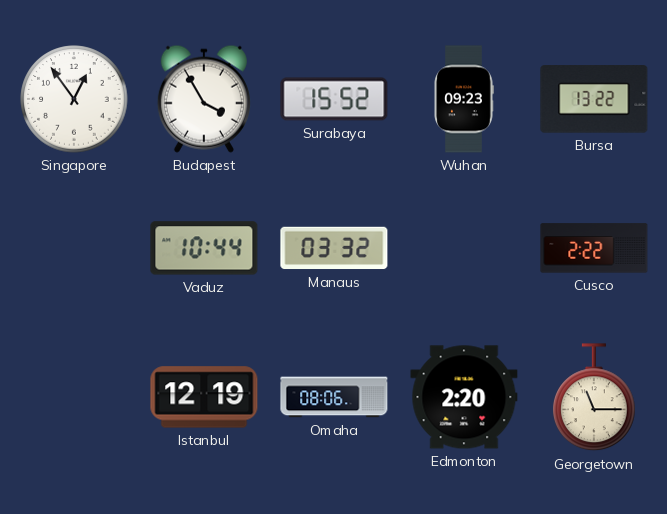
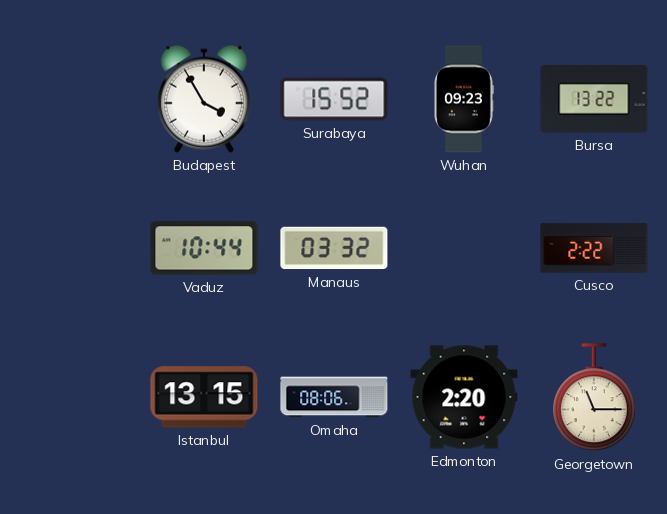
Singapore: 12:54 -> none
Istanbul: 12:19 -> 13:15
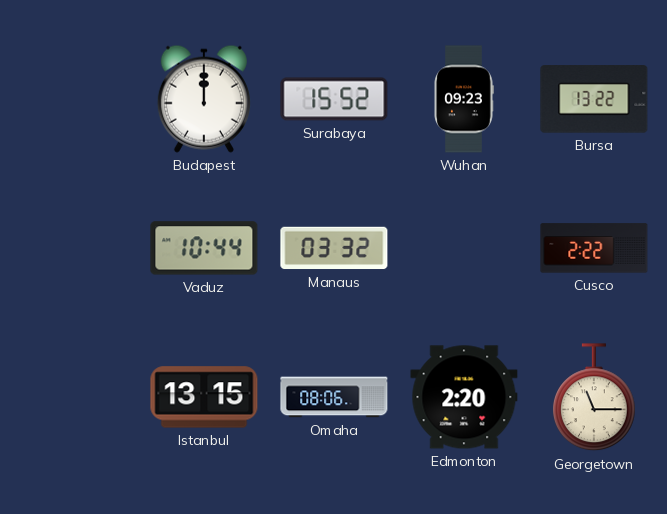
Budapest: 3:55 -> 12:00
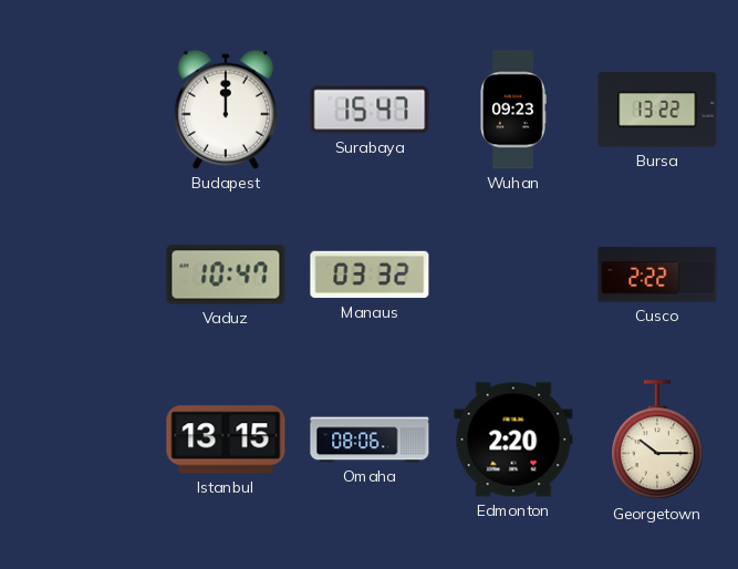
Surabaya: 15:52 -> 15:47
Vaduz: 10:44 -> 10:47
Georgetown: 11:15 -> 10:15
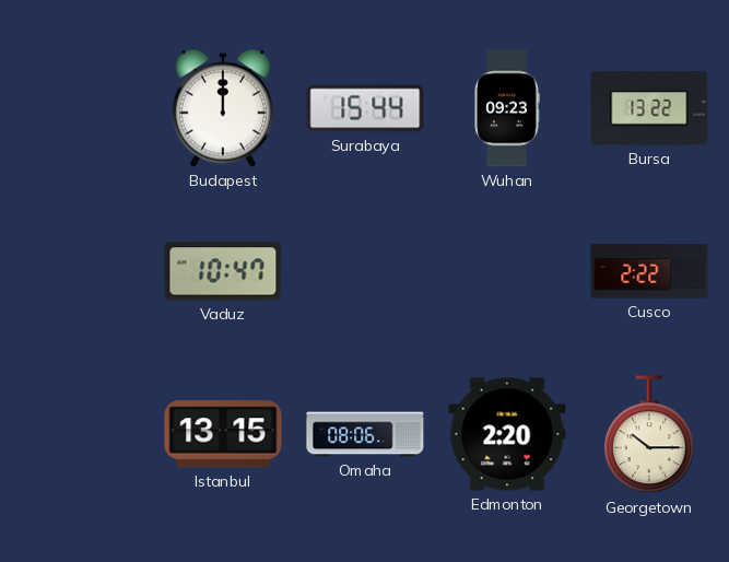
Surabaya: 15:47 -> 15:44
Manaus: 03:32 -> none
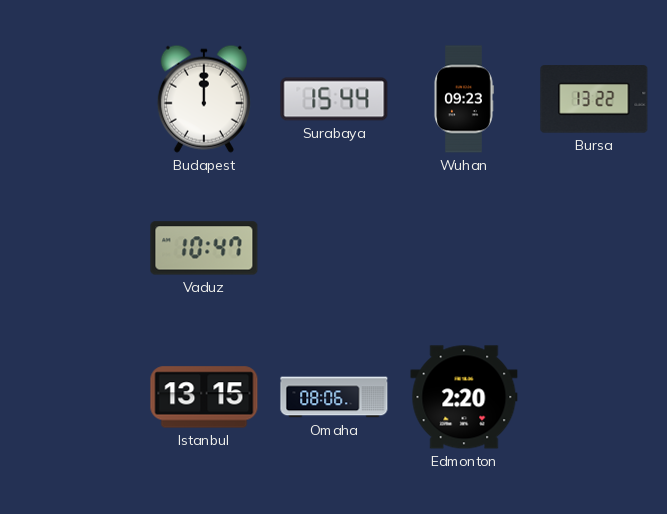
Cusco: 2:22 -> none
Georgetown: 10:15 -> none
